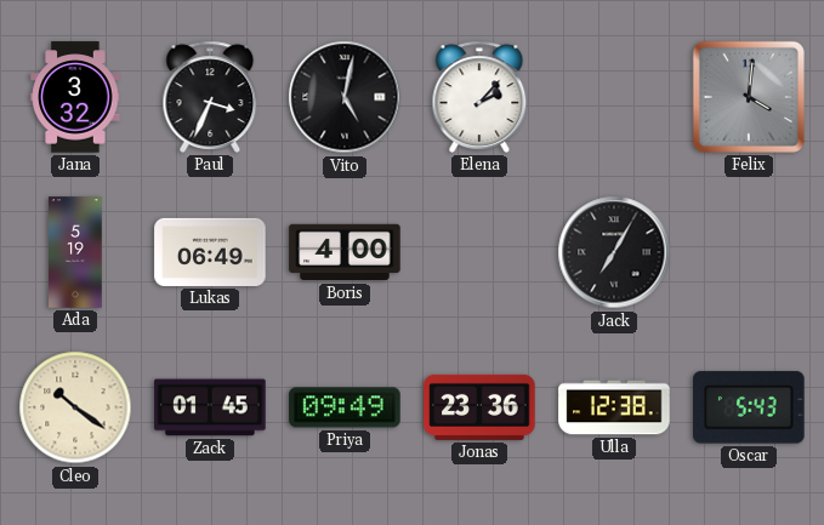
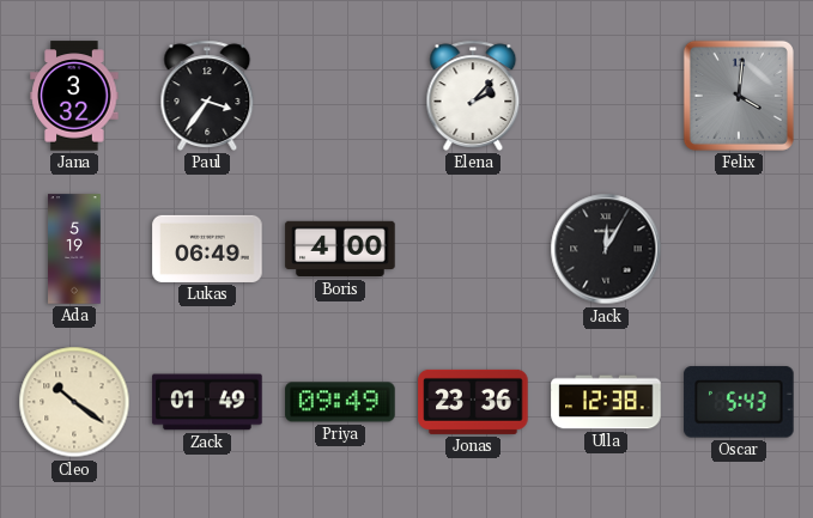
Paul: 3:34 -> 3:36
Vito: 5:02 -> none
Jack: 7:05 -> 12:05
Zack: 01:45 -> 01:49
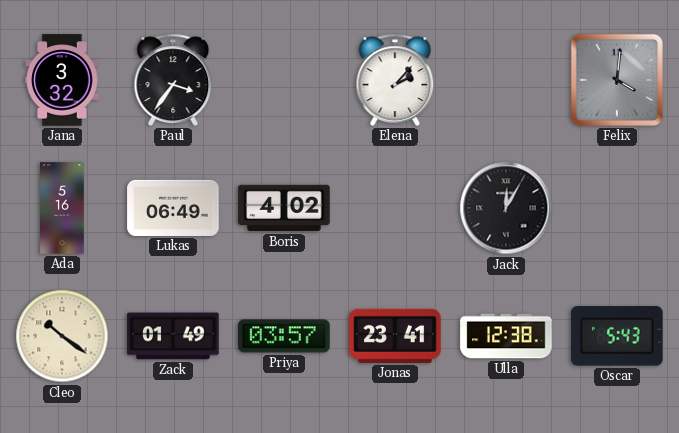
Ada: 5:19 -> 5:16
Boris: 4:00 -> 4:02
Priya: 09:49 -> 03:57
Jonas: 23:36 -> 23:41
